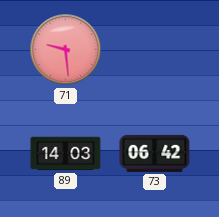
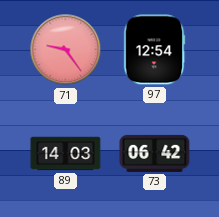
71: 9:29 -> 9:24
97: none -> 12:54
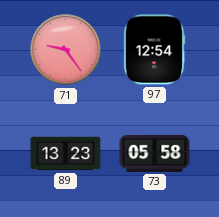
89: 14:03 -> 13:23
73: 06:42 -> 05:58
